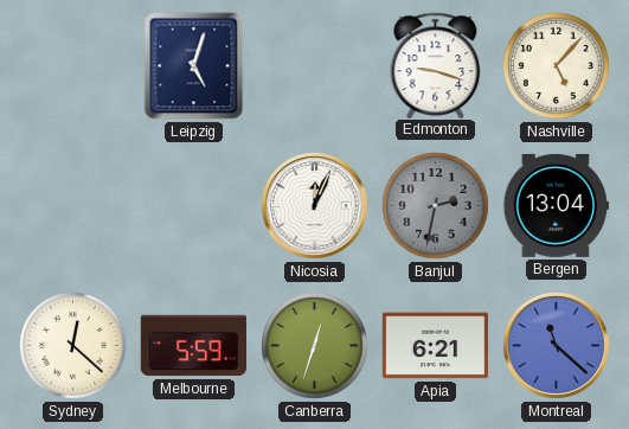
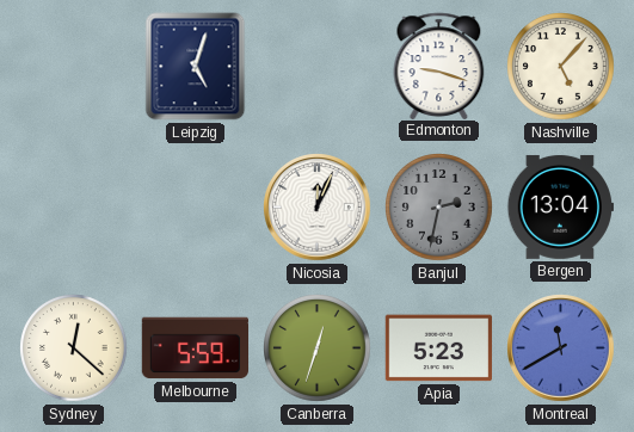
Apia: 6:21 -> 5:23
Montreal: 11:22 -> 11:40
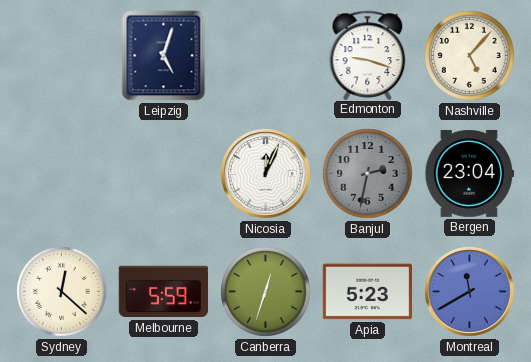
Bergen: 13:04 -> 23:04
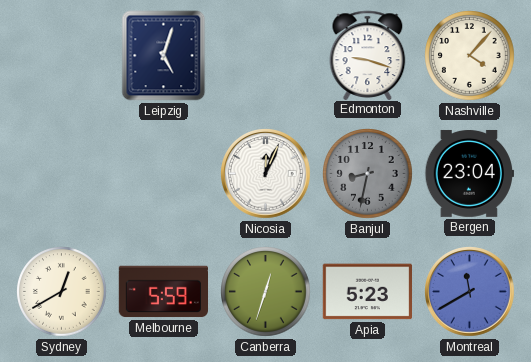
Nashville: 5:07 -> 4:07
Banjul: 2:32 -> 8:32
Sydney: 12:22 -> 12:40
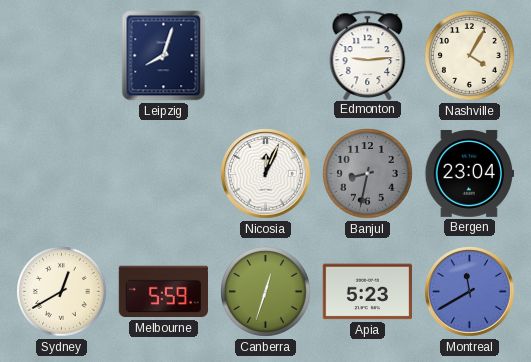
Leipzig: 5:03 -> 8:03
Edmonton: 9:18 -> 9:14
Nashville: 4:07 -> 4:05
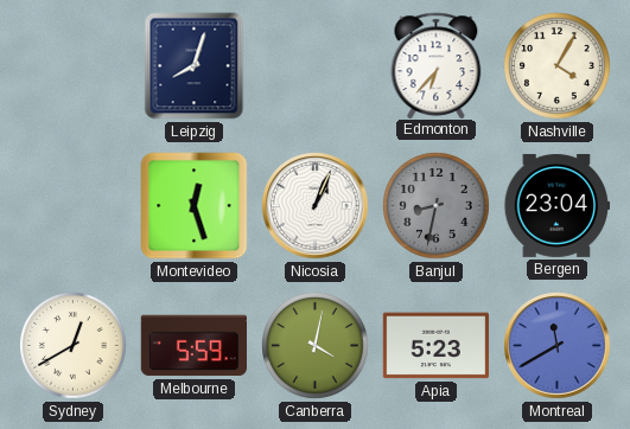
Edmonton: 9:14 -> 6:37
Montevideo: none -> 12:27
Nicosia: 12:04 -> 1:04
Canberra: 12:33 -> 4:02
